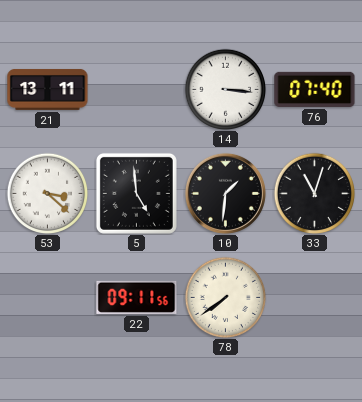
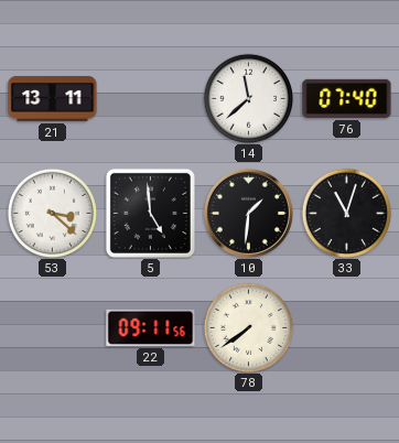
14: 3:16 -> 11:38
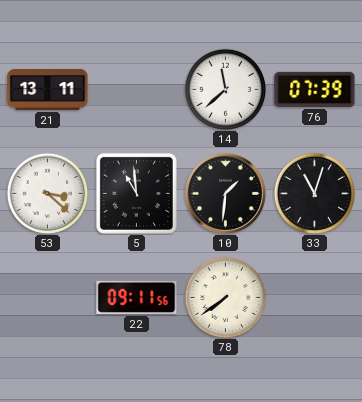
76: 07:40 -> 07:39
5: 4:59 -> 10:59
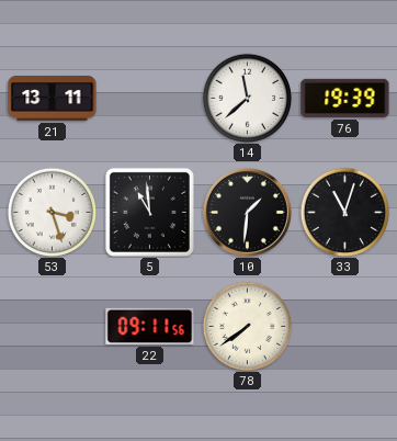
76: 07:39 -> 19:39
53: 3:22 -> 3:27
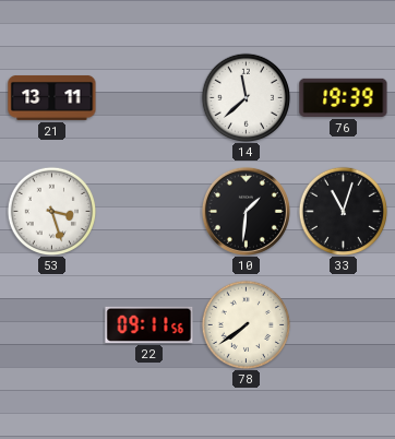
5: 10:59 -> none
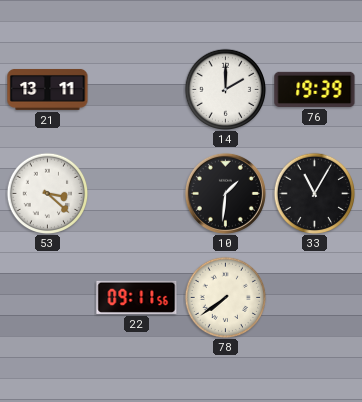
14: 11:38 -> 2:00
53: 3:27 -> 3:22
33: 11:03 -> 11:05
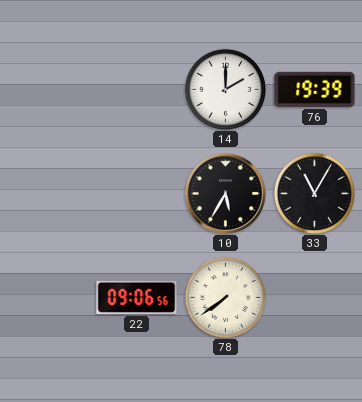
21: 13:11 -> none
53: 3:22 -> none
10: 1:31 -> 5:35
22: 09:11 -> 09:06
